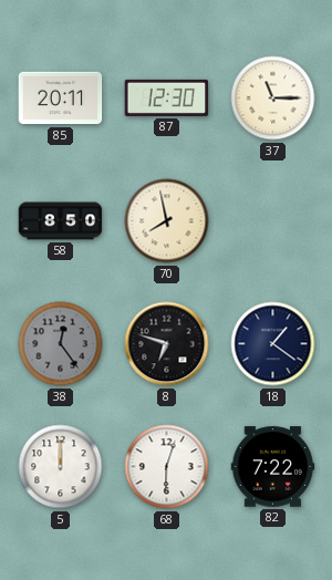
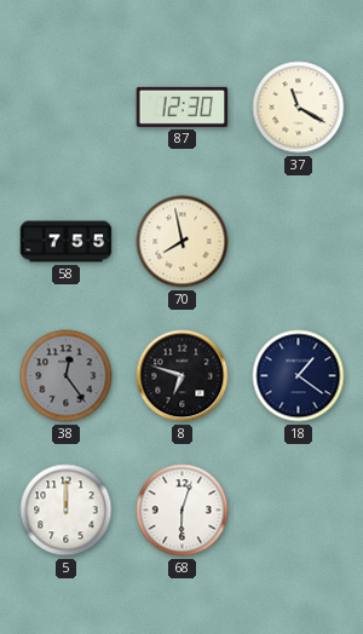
85: 20:11 -> none
37: 11:15 -> 11:20
58: 8:50 -> 7:55
82: 7:22 -> none
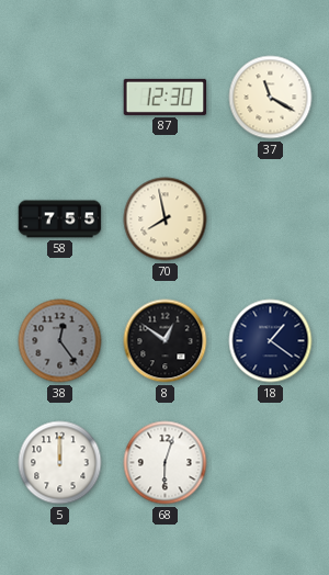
8: 6:48 -> 12:51
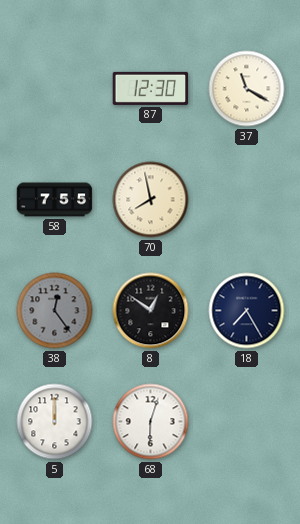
18: 1:21 -> 7:25
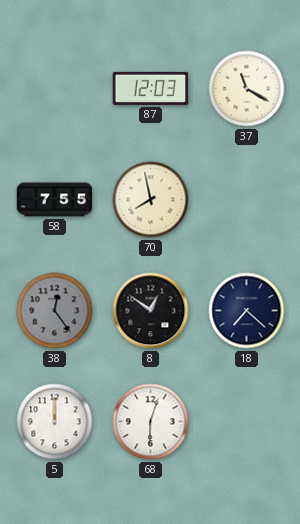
87: 12:30 -> 12:03
18: 7:25 -> 7:22
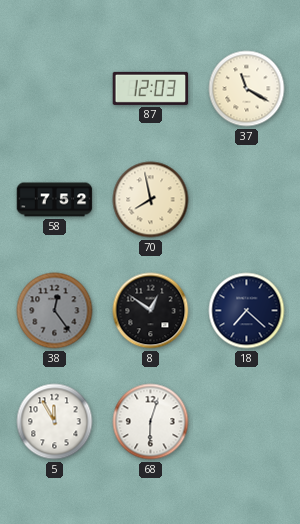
58: 7:55 -> 7:52
5: 12:00 -> 11:55
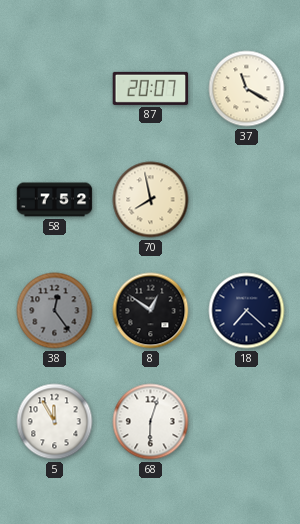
87: 12:03 -> 20:07
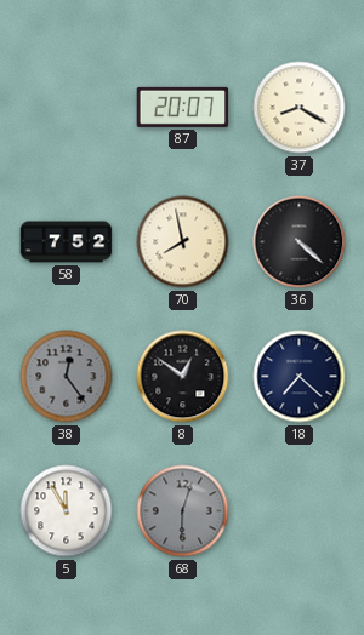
37: 11:20 -> 8:20
36: none -> 4:22
68 dial: white -> grey
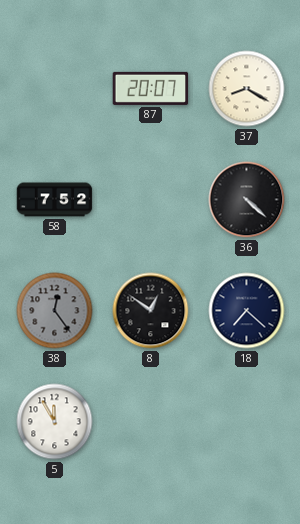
70: 7:58 -> none
68: 6:03 -> none
